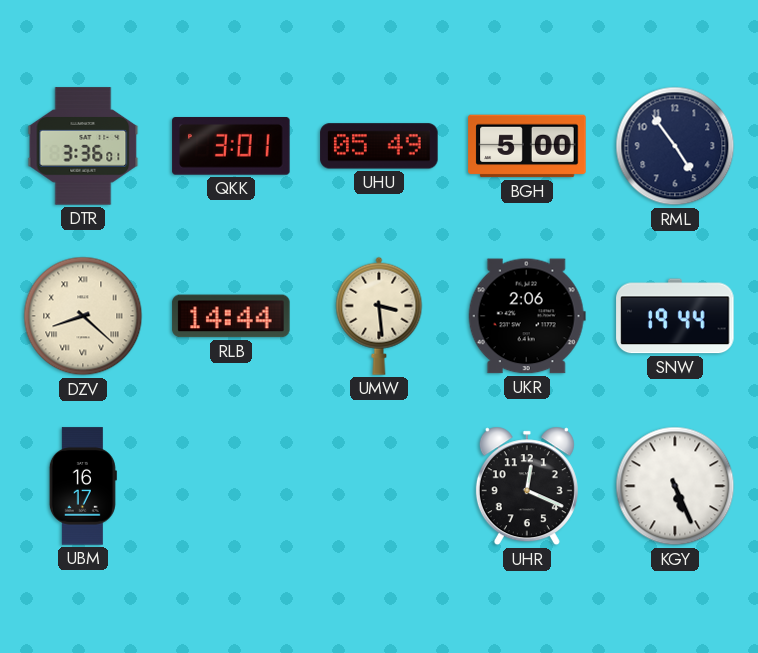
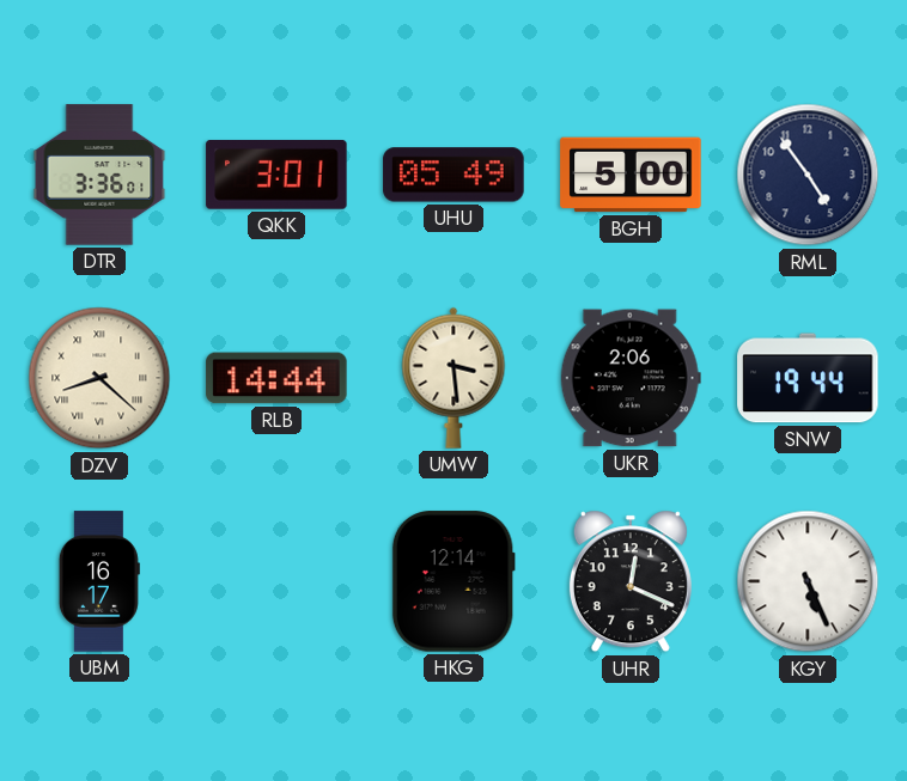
HKG: none -> 12:14
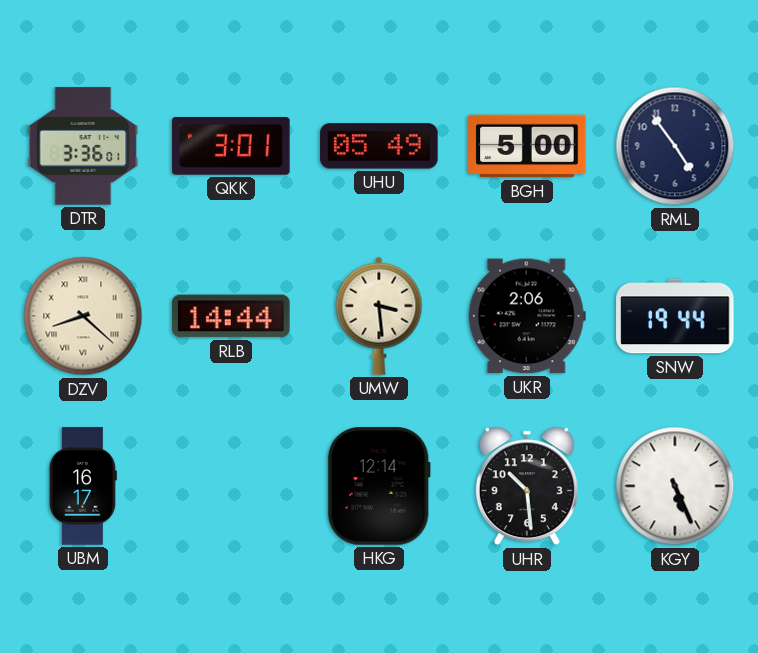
UHR: 12:19 -> 10:29
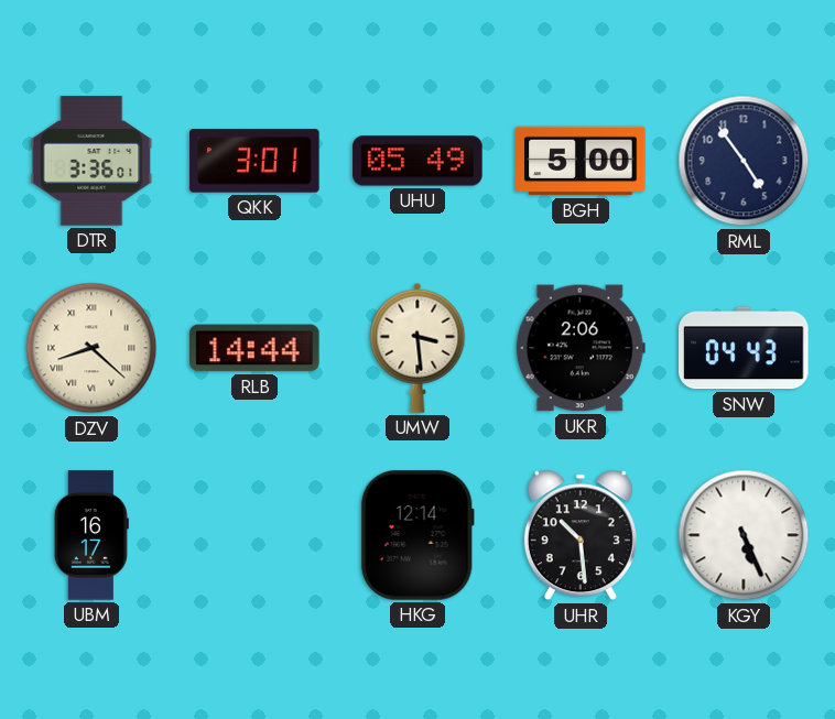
SNW: 19:44 -> 04:43
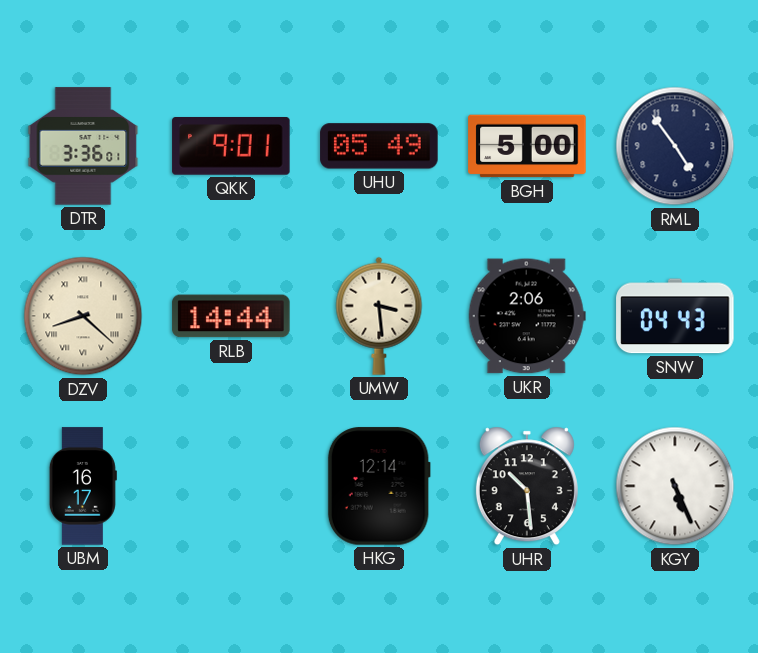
QKK: 3:01 -> 9:01
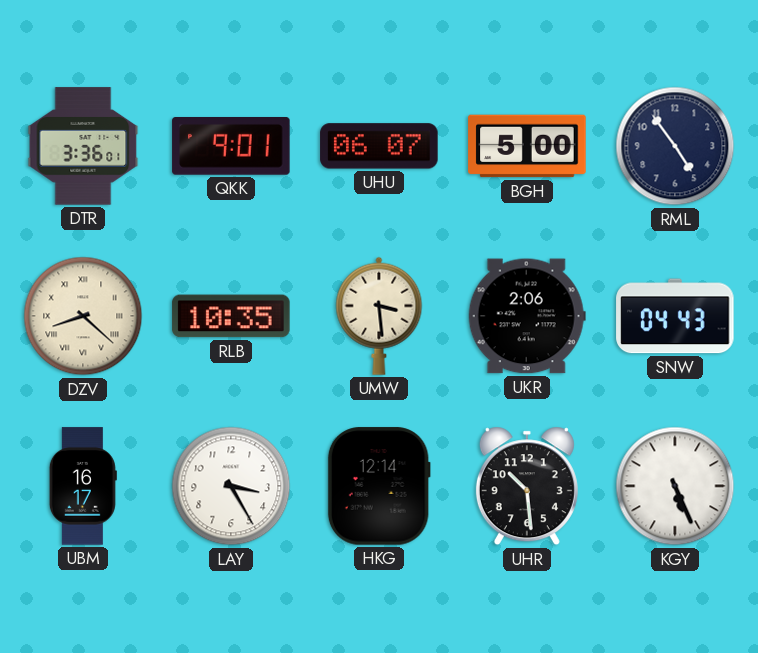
UHU: 05:49 -> 06:07
RLB: 14:44 -> 10:35
LAY: none -> 3:25
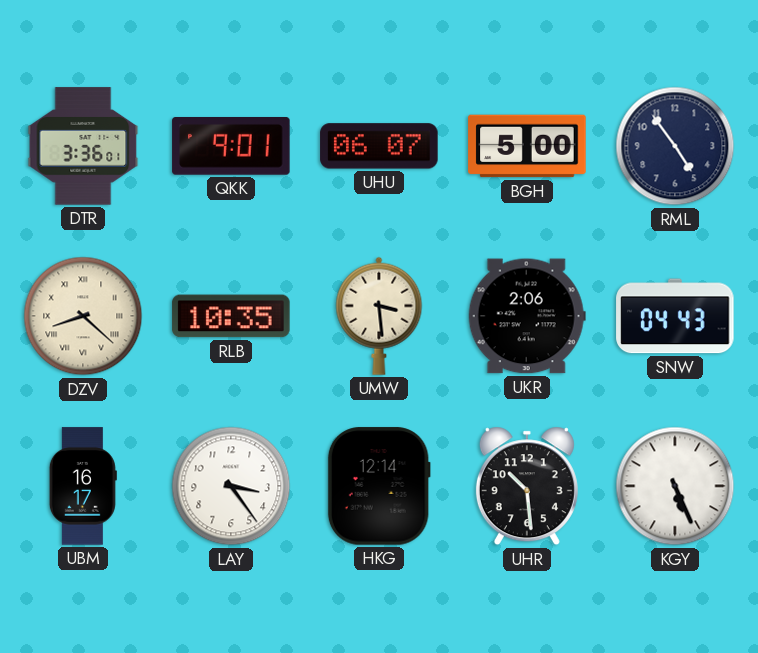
LAY: 3:25 -> 3:24
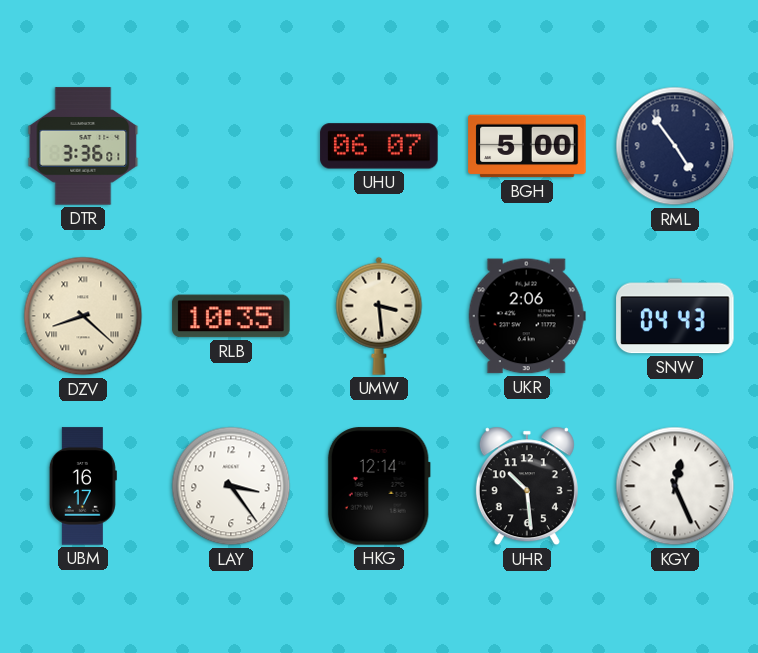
QKK: 9:01 -> none
KGY: 5:26 -> 12:26
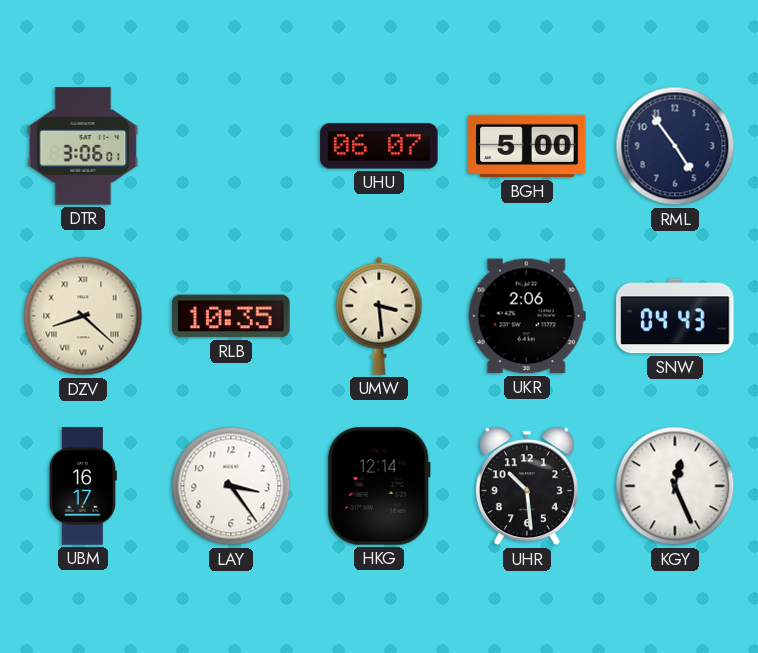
DTR: 3:36 -> 3:06
